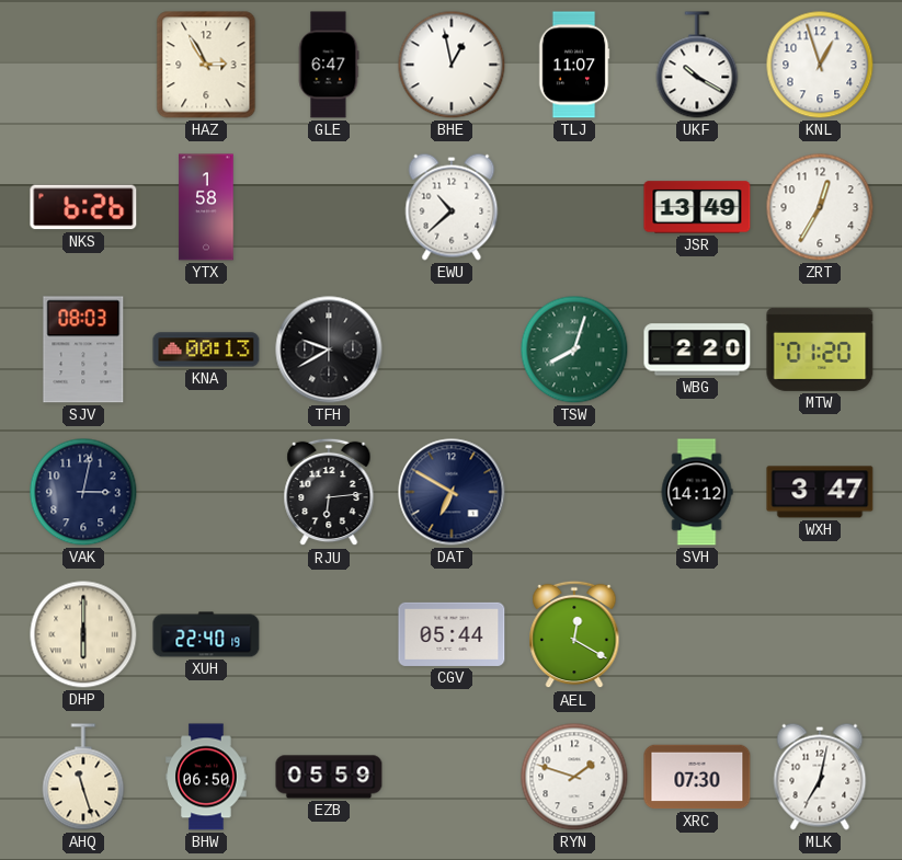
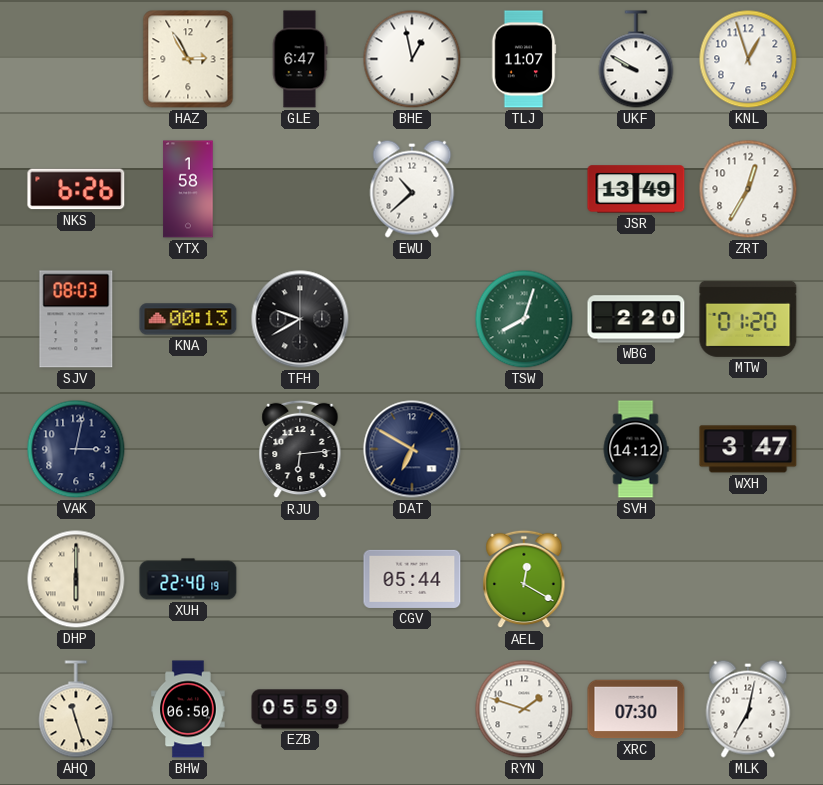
UKF: 10:20 -> 9:50
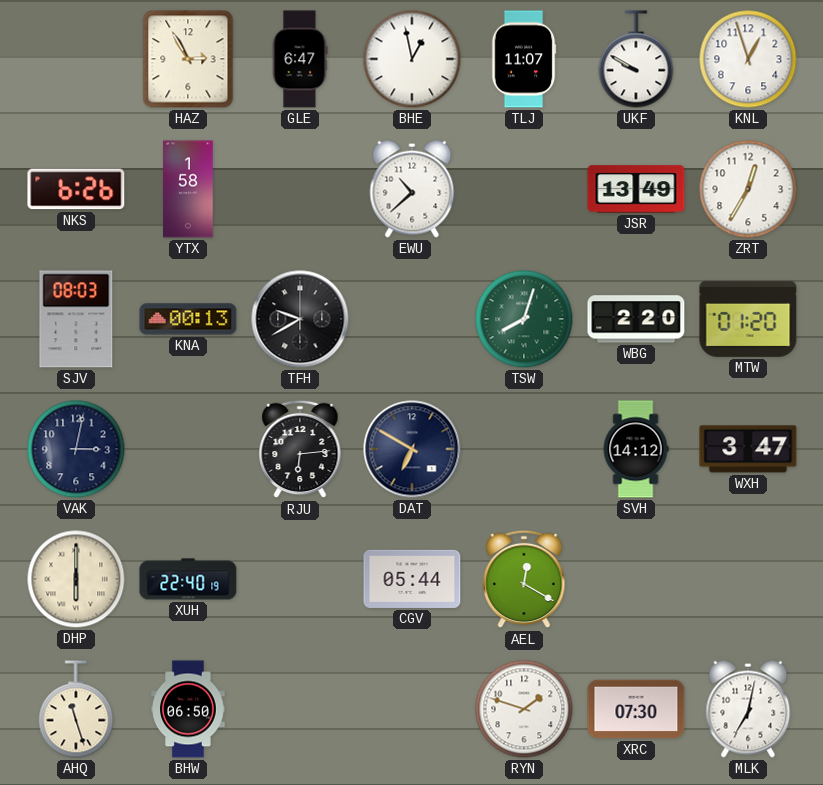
EZB: 05:59 -> none
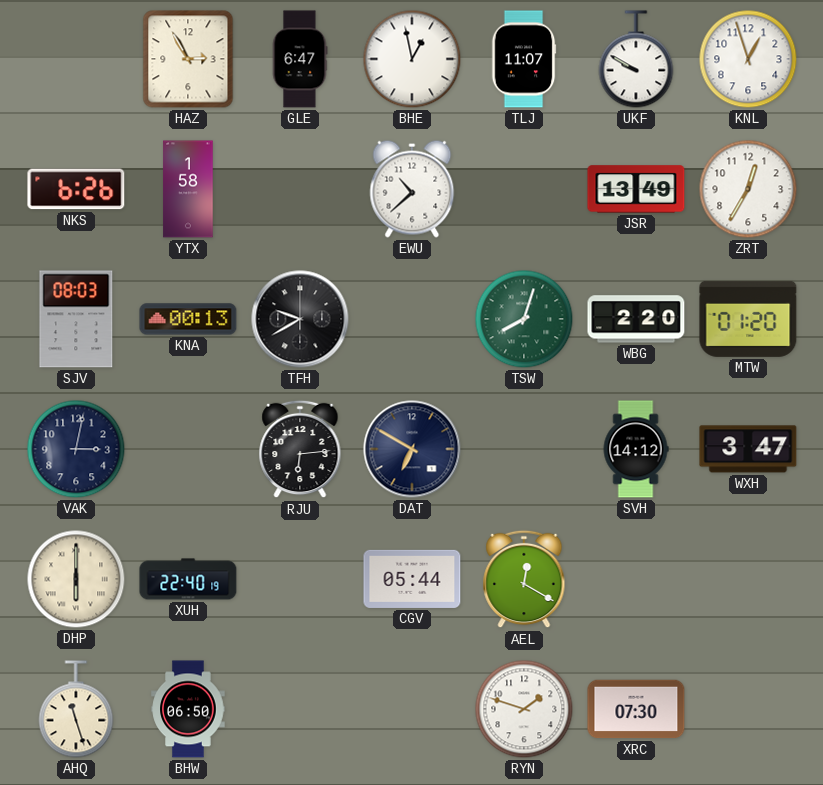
MLK: 7:02 -> none
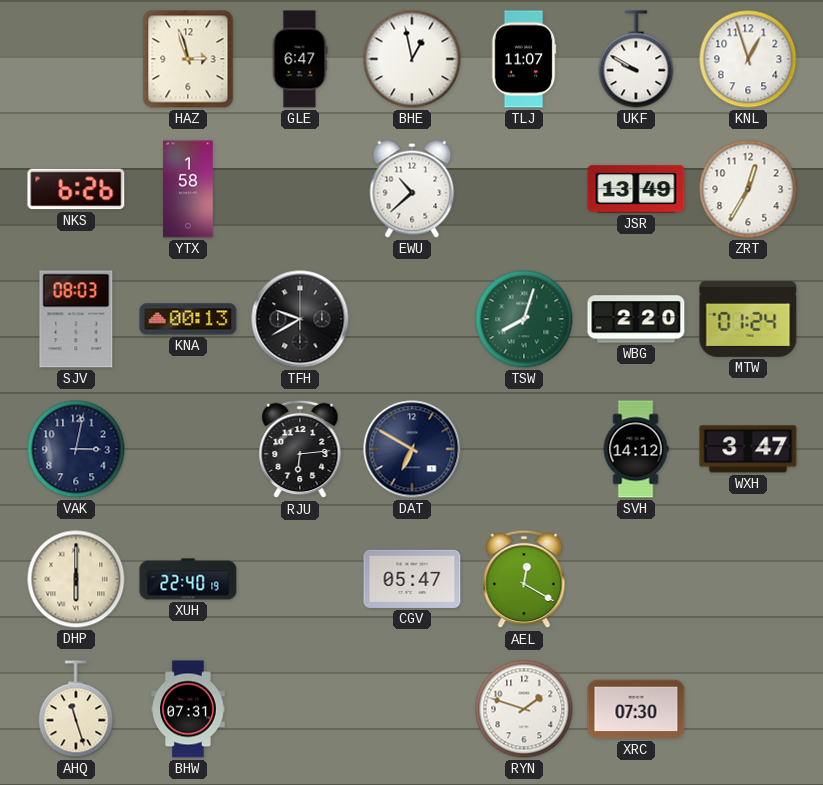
HAZ: 2:55 -> 2:57
MTW: 01:20 -> 01:24
CGV: 05:44 -> 05:47
BHW: 06:50 -> 07:31
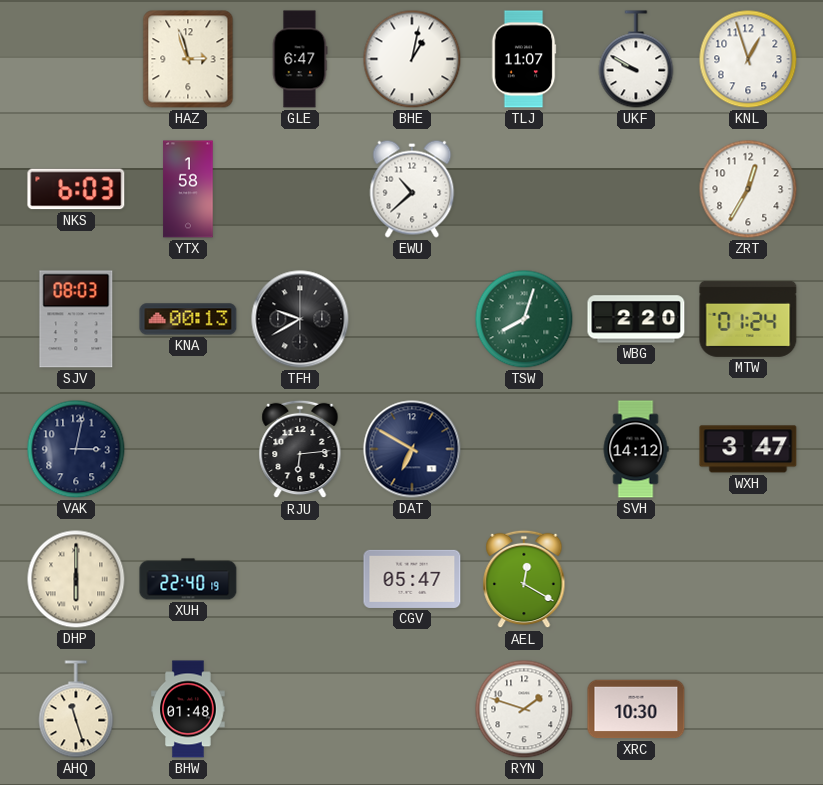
BHE: 12:58 -> 1:02
NKS: 6:26 -> 6:03
JSR: 13:49 -> none
BHW: 07:31 -> 01:48
XRC: 07:30 -> 10:30
